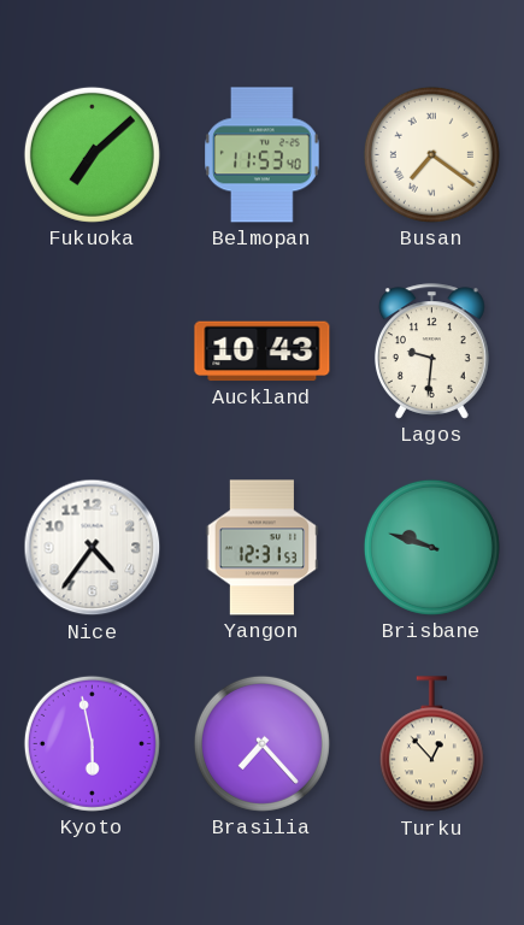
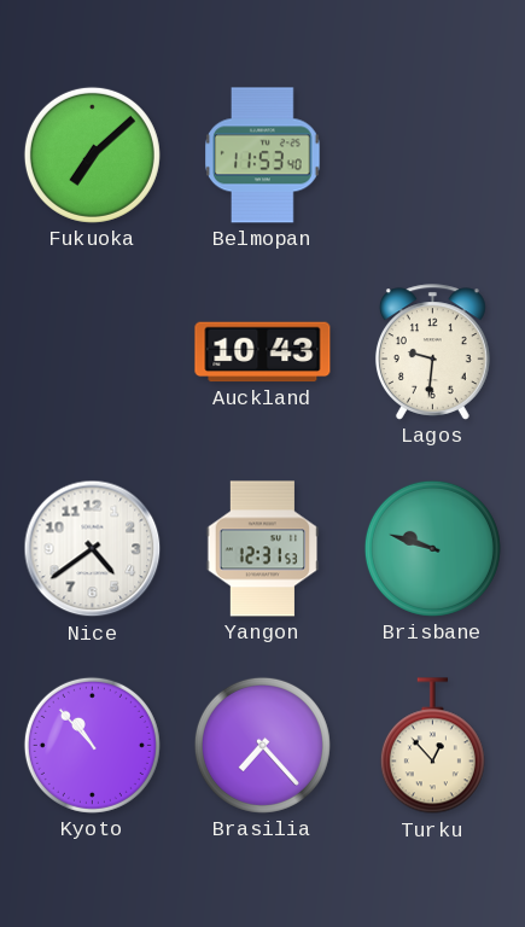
Busan: 7:21 -> none
Nice: 4:36 -> 4:39
Kyoto: 5:58 -> 10:53
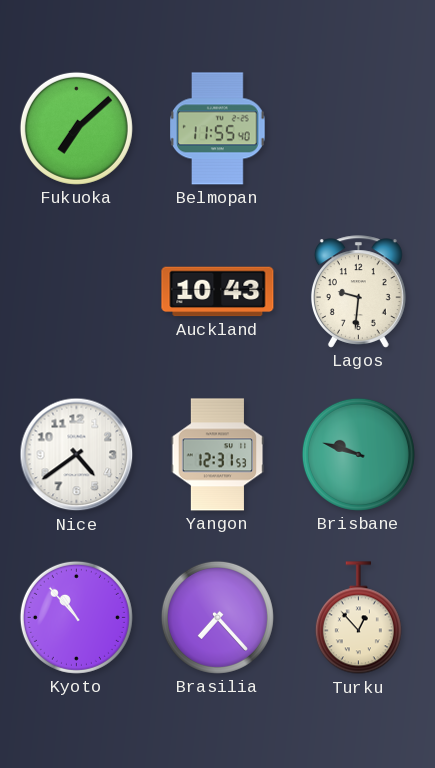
Belmopan: 11:53 -> 11:55
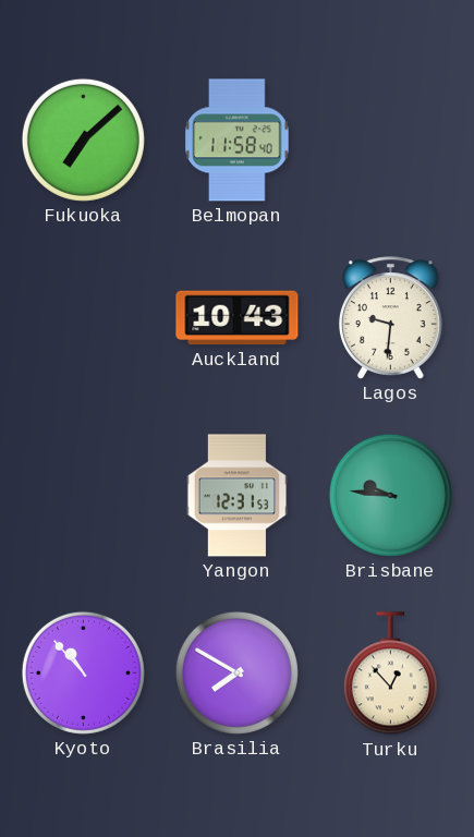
Belmopan: 11:55 -> 11:58
Nice: 4:39 -> none
Brisbane: 9:48 -> 9:46
Brasilia: 7:23 -> 7:50
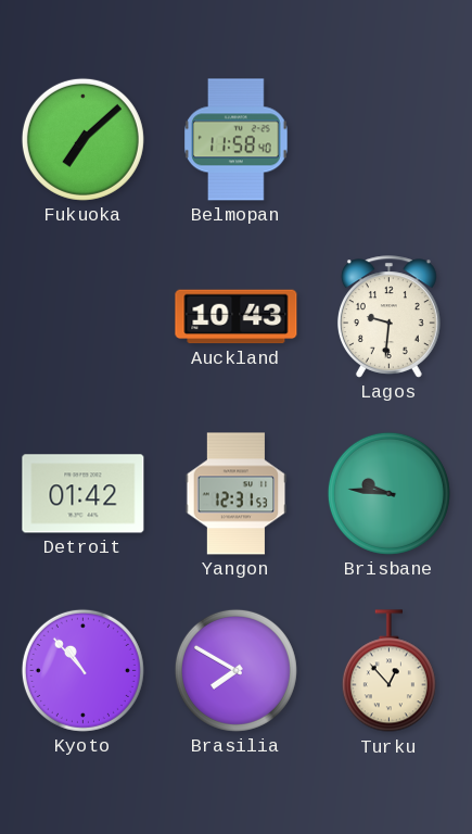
Detroit: none -> 01:42
